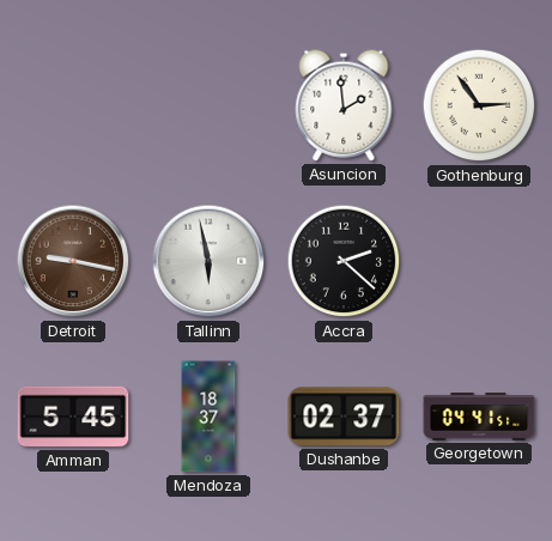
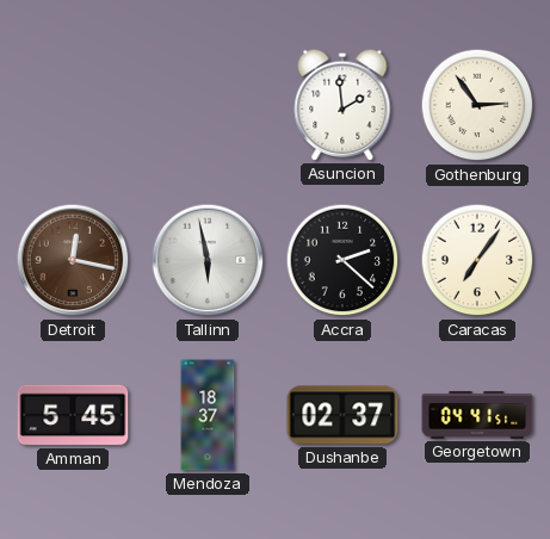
Detroit: 9:17 -> 12:17
Caracas: none -> 7:06
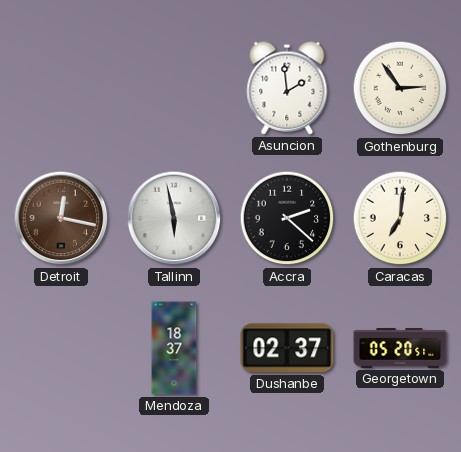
Caracas: 7:06 -> 7:01
Amman: 5:45 -> none
Georgetown: 04:41 -> 05:20
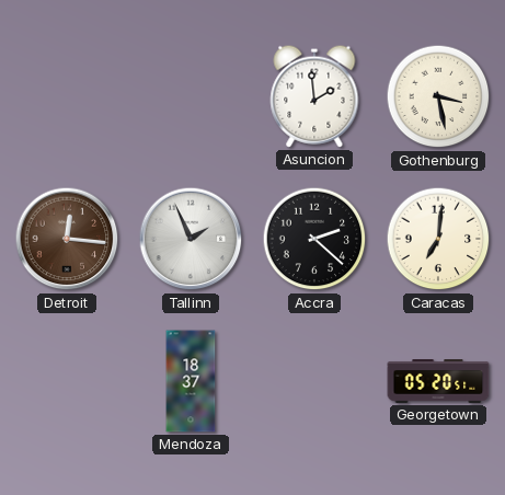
Gothenburg: 2:54 -> 3:28
Detroit: 12:17 -> 12:16
Tallinn: 5:58 -> 1:56
Dushanbe: 02:37 -> none
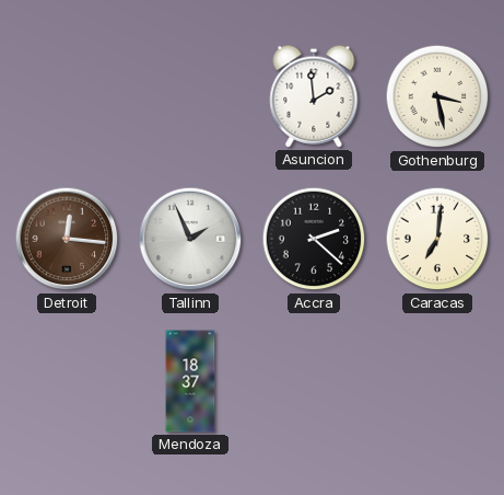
Georgetown: 05:20 -> none
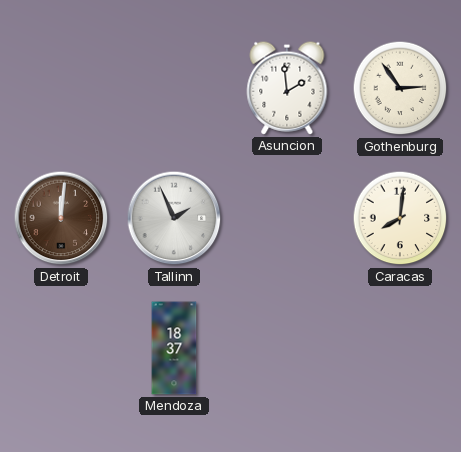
Gothenburg: 3:28 -> 2:54
Detroit: 12:16 -> 12:01
Accra: 2:22 -> none
Caracas: 7:01 -> 8:01
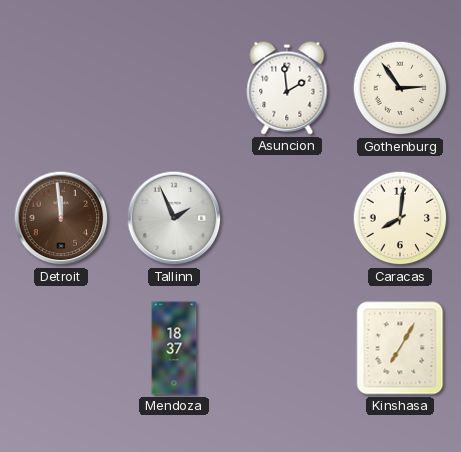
Detroit: 12:01 -> 11:59
Kinshasa: none -> 7:05
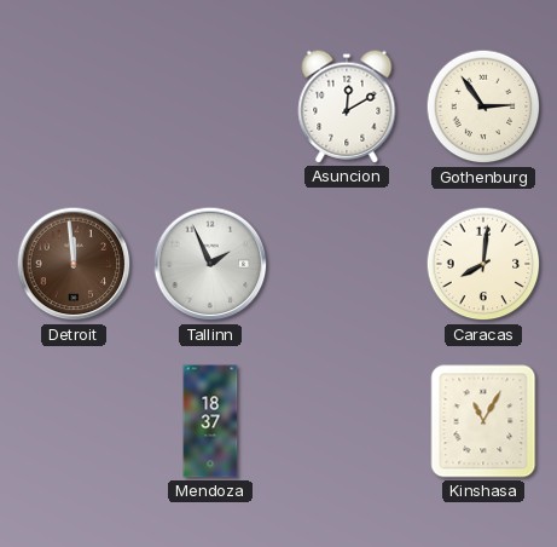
Asuncion: 1:59 -> 12:10
Kinshasa: 7:05 -> 11:05
